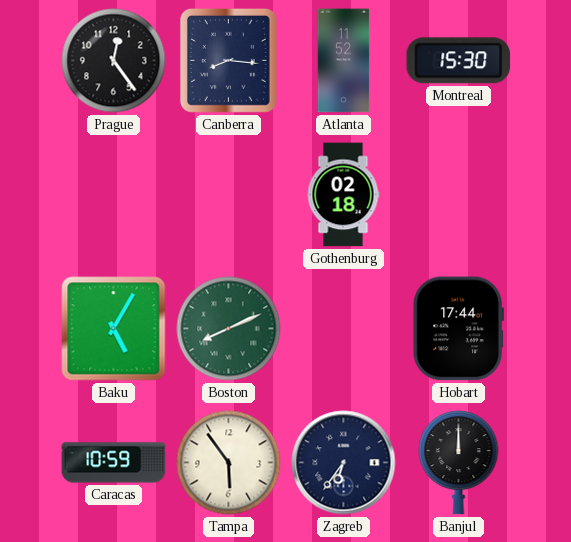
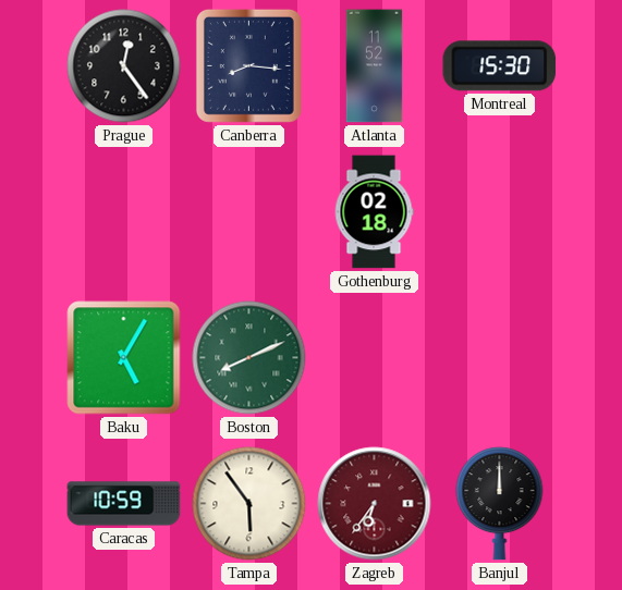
Hobart: 17:44 -> none
Zagreb dial: navy -> burgundy
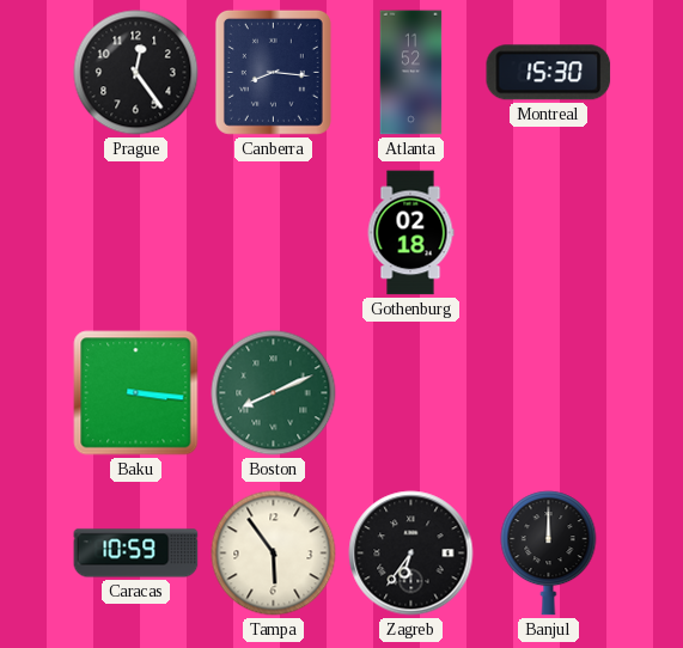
Baku: 5:05 -> 3:16
Zagreb dial: burgundy -> black
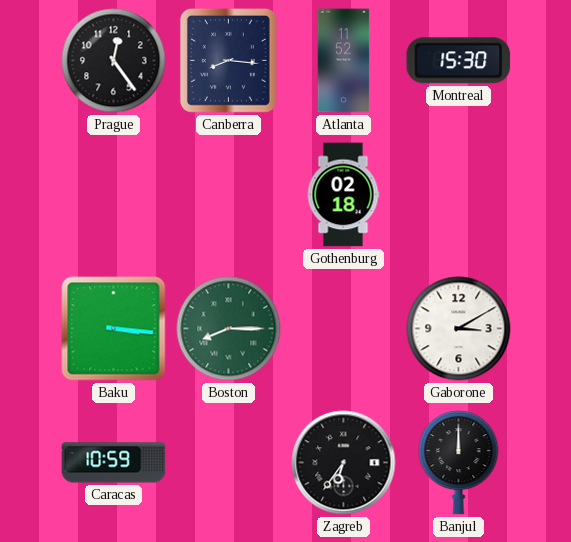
Boston: 8:11 -> 8:15
Gaborone: none -> 3:10
Tampa: 5:54 -> none
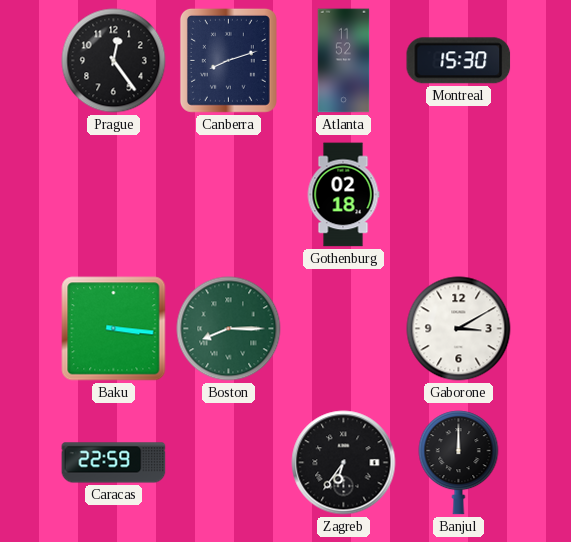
Canberra: 8:16 -> 8:12
Caracas: 10:59 -> 22:59
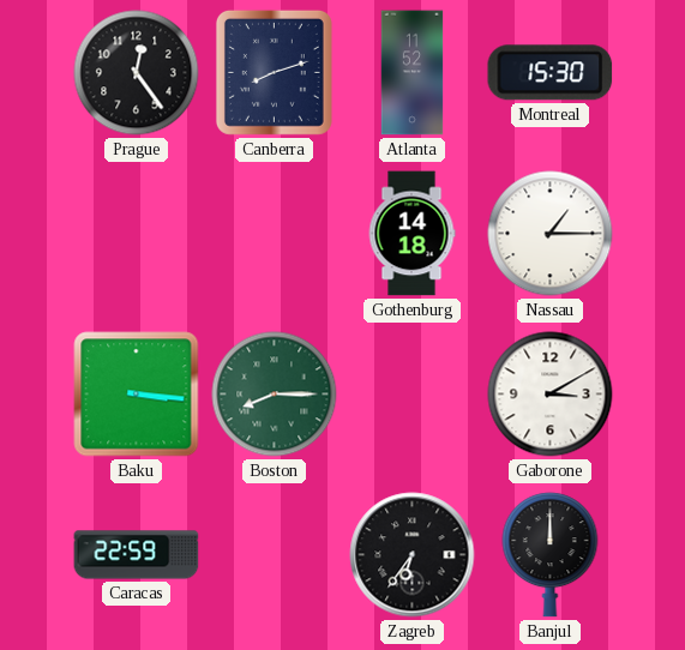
Gothenburg: 02:18 -> 14:18
Nassau: none -> 1:15
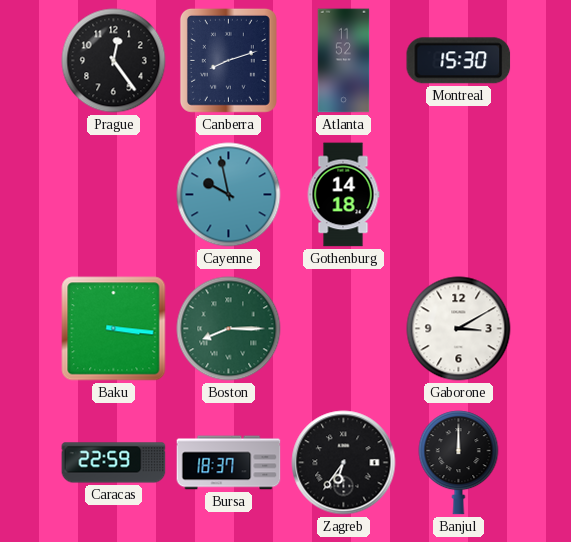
Cayenne: none -> 9:58
Nassau: 1:15 -> none
Bursa: none -> 18:37
